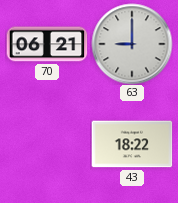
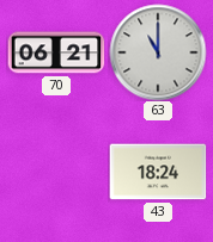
63: 9:00 -> 11:00
43: 18:22 -> 18:24
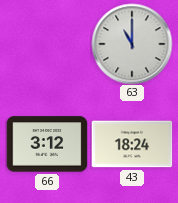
70: 06:21 -> none
66: none -> 3:12
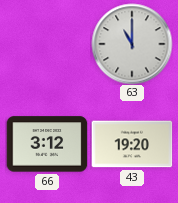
43: 18:24 -> 19:20
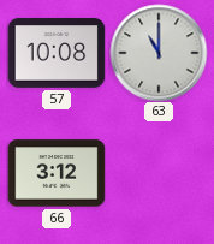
57: none -> 10:08
43: 19:20 -> none
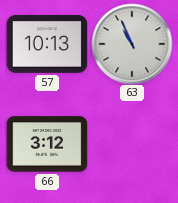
57: 10:08 -> 10:13
63: 11:00 -> 10:56
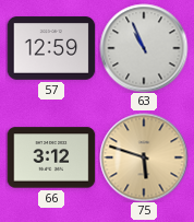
57: 10:13 -> 12:59
75: none -> 5:48
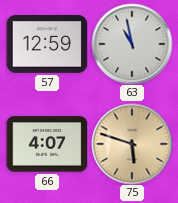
63: 10:56 -> 10:58
66: 3:12 -> 4:07
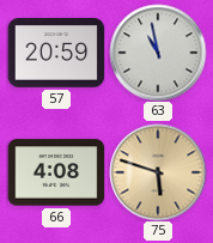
57: 12:59 -> 20:59
66: 4:07 -> 4:08
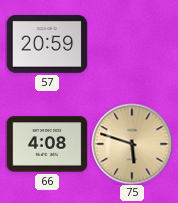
63: 10:58 -> none
